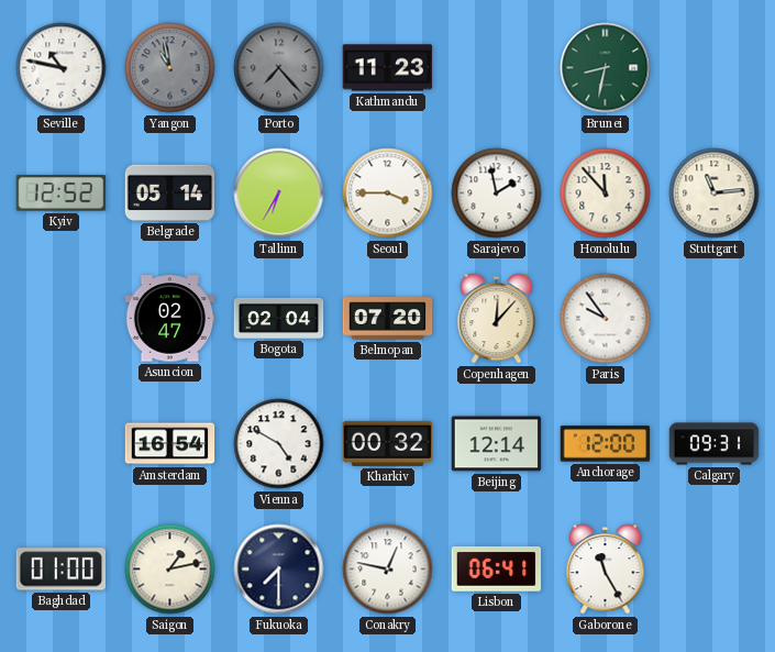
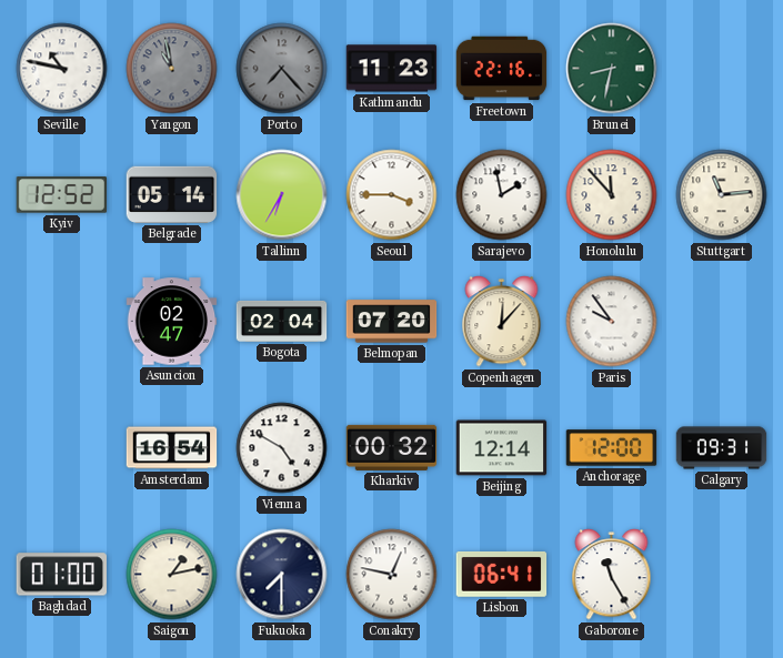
Freetown: none -> 22:16
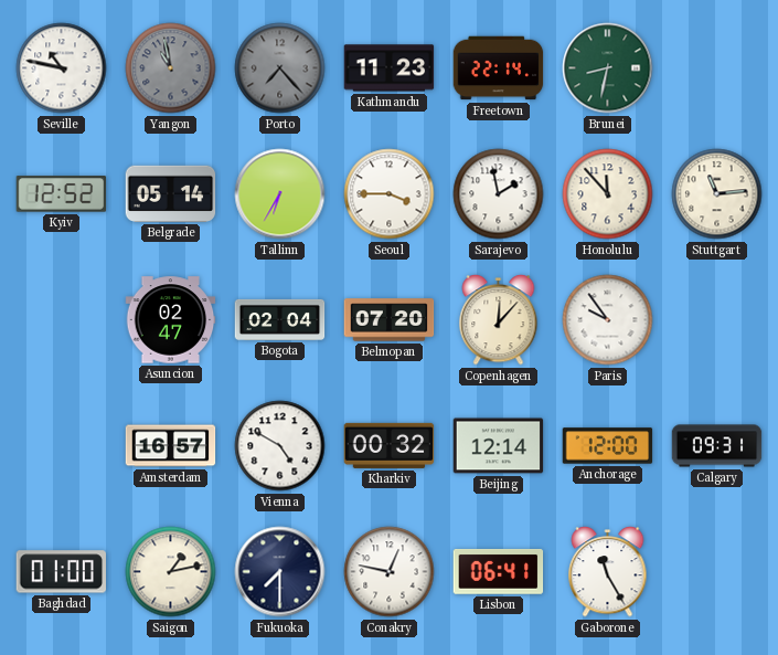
Freetown: 22:16 -> 22:14
Amsterdam: 16:54 -> 16:57
